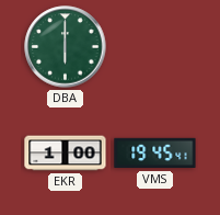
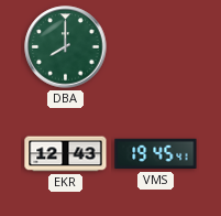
DBA: 6:00 -> 8:00
EKR: 1:00 -> 12:43
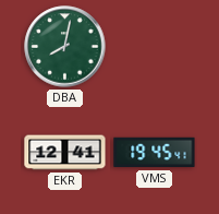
DBA: 8:00 -> 8:02
EKR: 12:43 -> 12:41
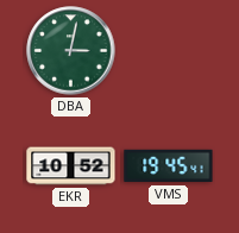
DBA: 8:02 -> 3:02
EKR: 12:41 -> 10:52
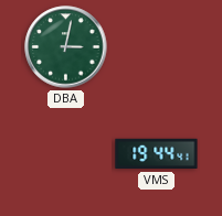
EKR: 10:52 -> none
VMS: 19:45 -> 19:44
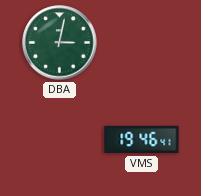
VMS: 19:44 -> 19:46
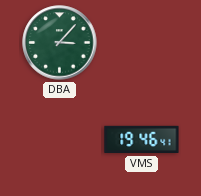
DBA: 3:02 -> 3:07
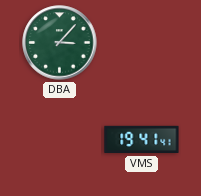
VMS: 19:46 -> 19:41
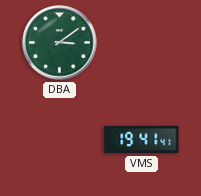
DBA: 3:07 -> 3:09
